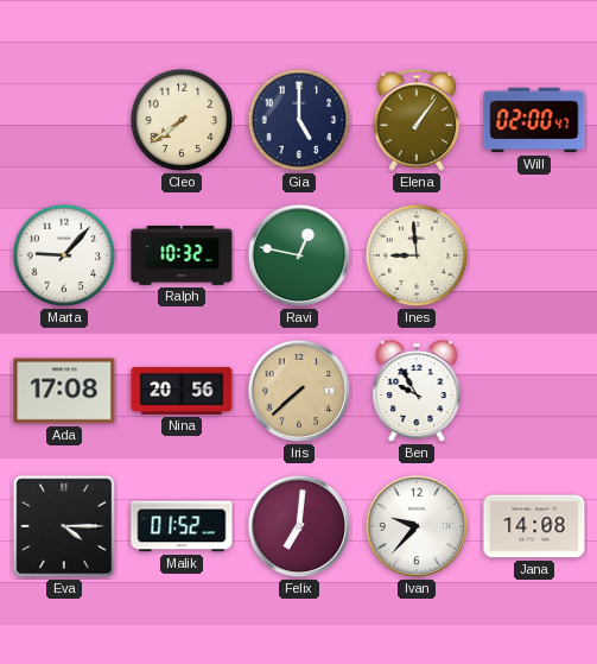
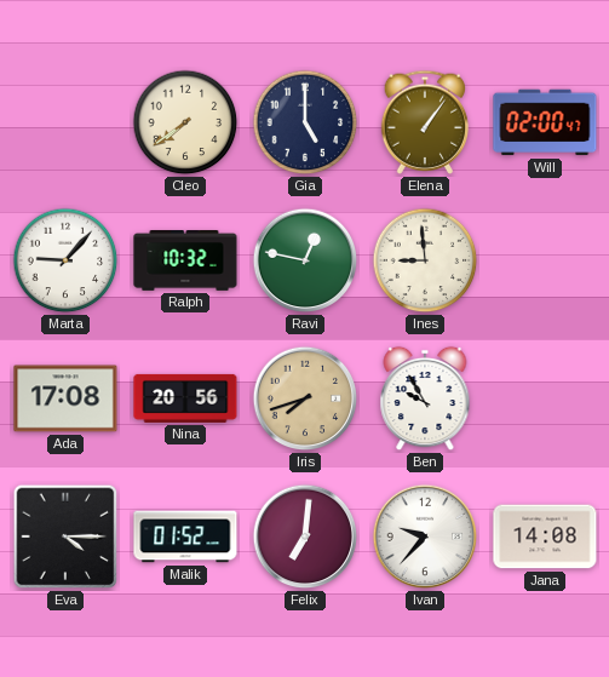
Iris: 7:38 -> 7:42
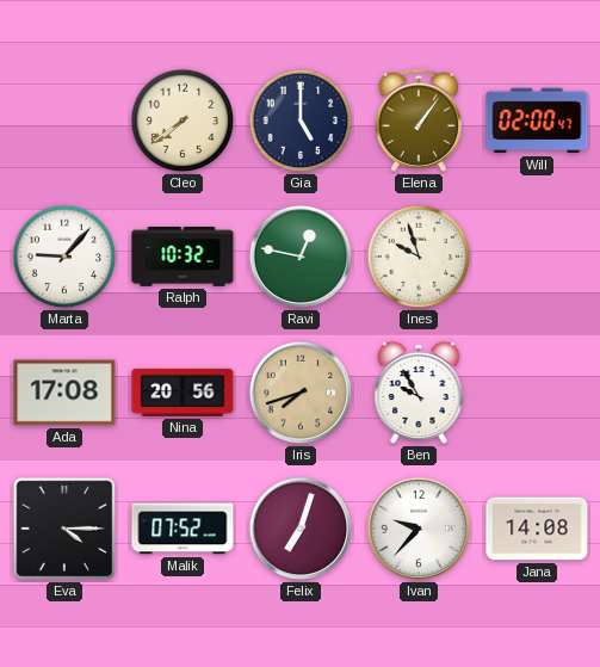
Ines: 8:59 -> 9:57
Malik: 01:52 -> 07:52
Felix: 7:01 -> 7:03
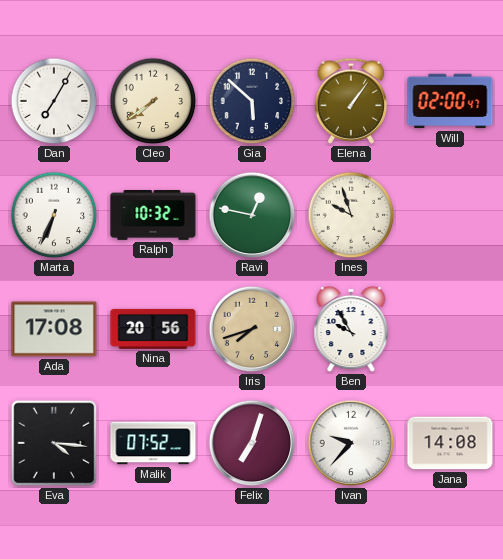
Dan: none -> 7:05
Gia: 5:00 -> 5:52
Marta: 9:07 -> 6:34
Eva: 4:15 -> 4:16
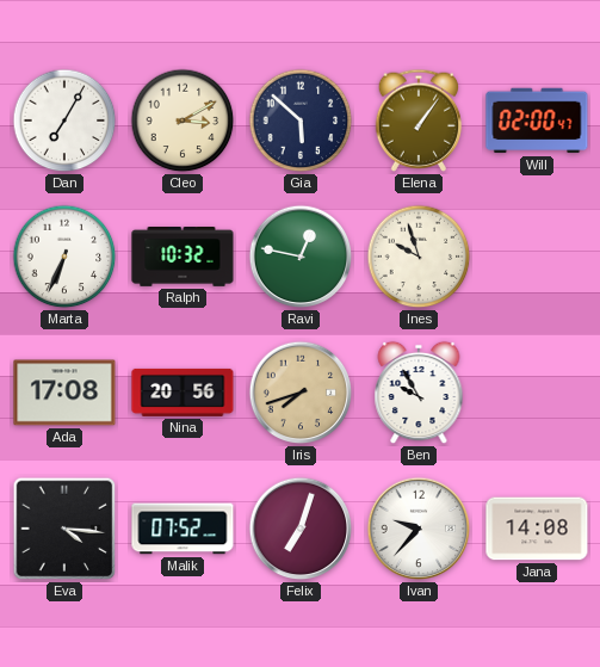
Cleo: 7:39 -> 3:10
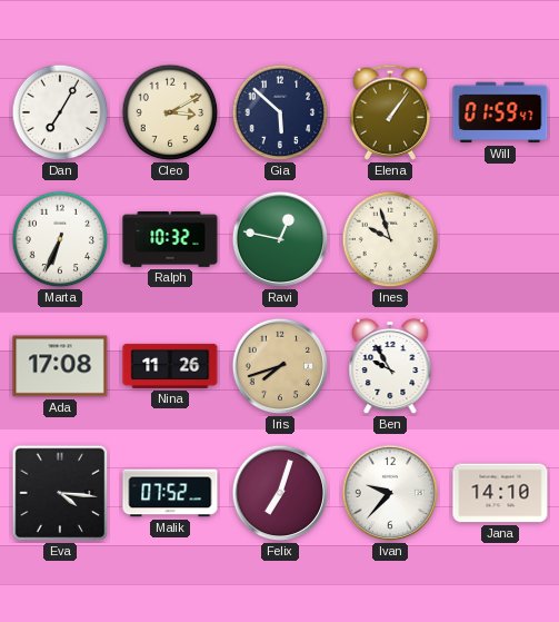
Will: 02:00 -> 01:59
Nina: 20:56 -> 11:26
Jana: 14:08 -> 14:10
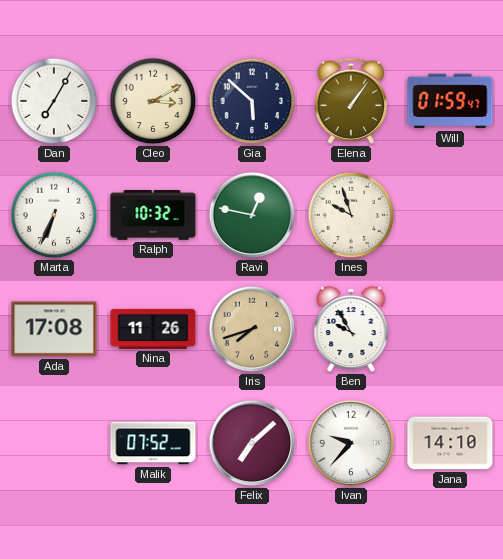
Eva: 4:16 -> none
Felix: 7:03 -> 7:08
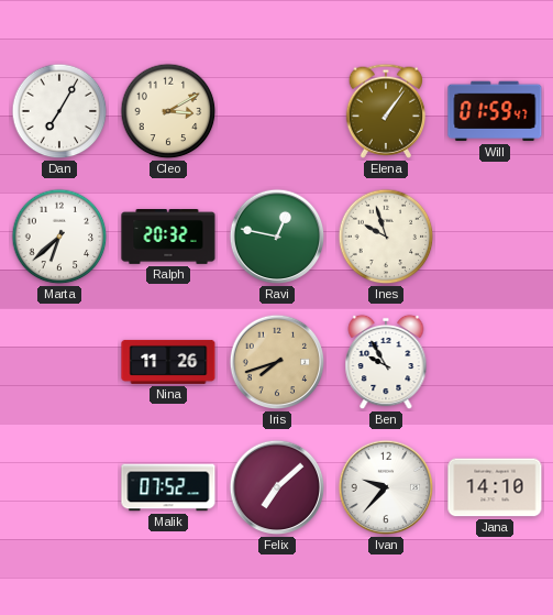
Gia: 5:52 -> none
Marta: 6:34 -> 6:38
Ralph: 10:32 -> 20:32
Ada: 17:08 -> none
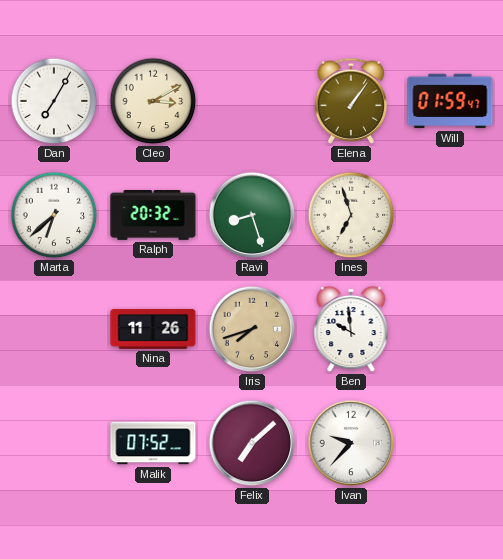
Ravi: 12:47 -> 8:27
Ines: 9:57 -> 6:57
Ben: 9:55 -> 9:59
Jana: 14:10 -> none
